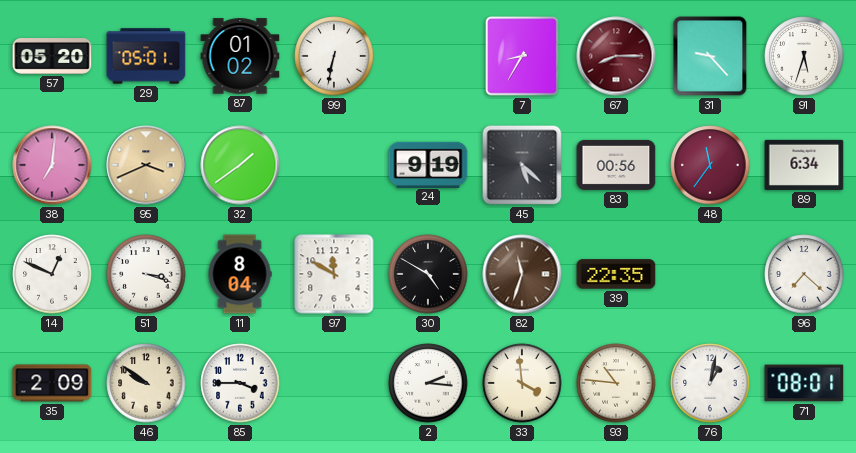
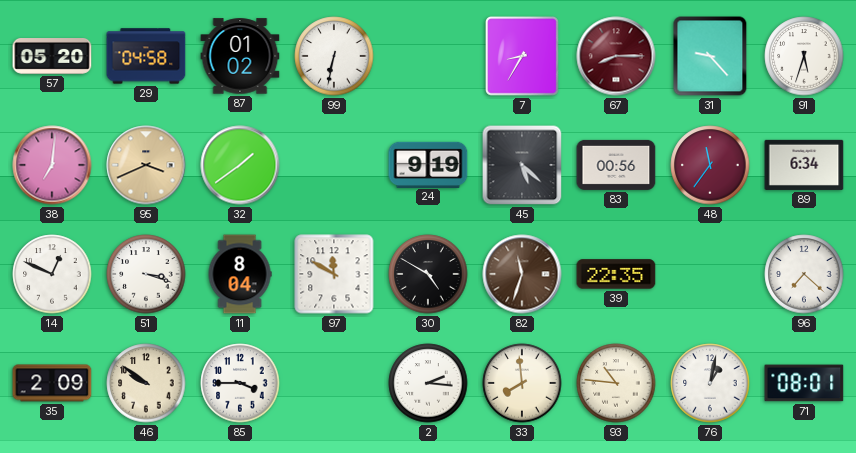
29: 05:01 -> 04:58
33: 3:59 -> 7:59
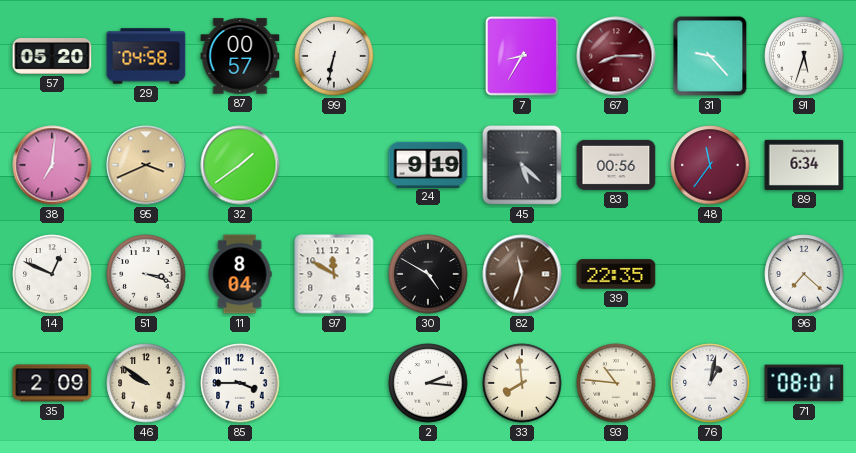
87: 01:02 -> 00:57
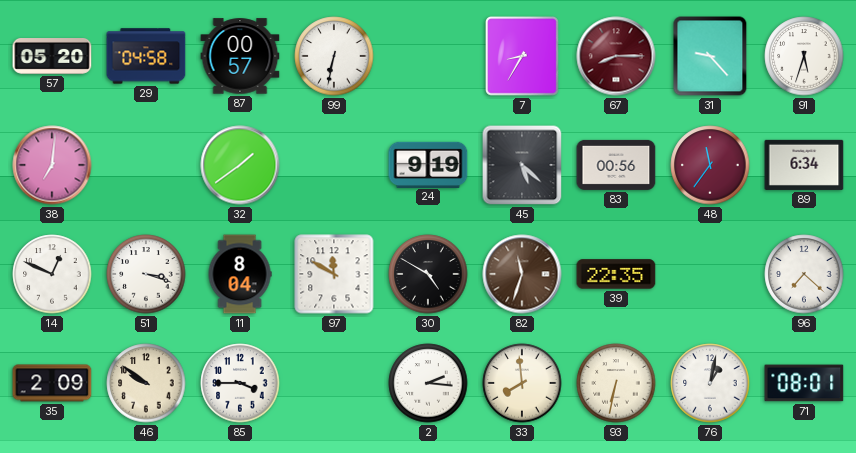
95: 3:41 -> none
93: 10:46 -> 6:32
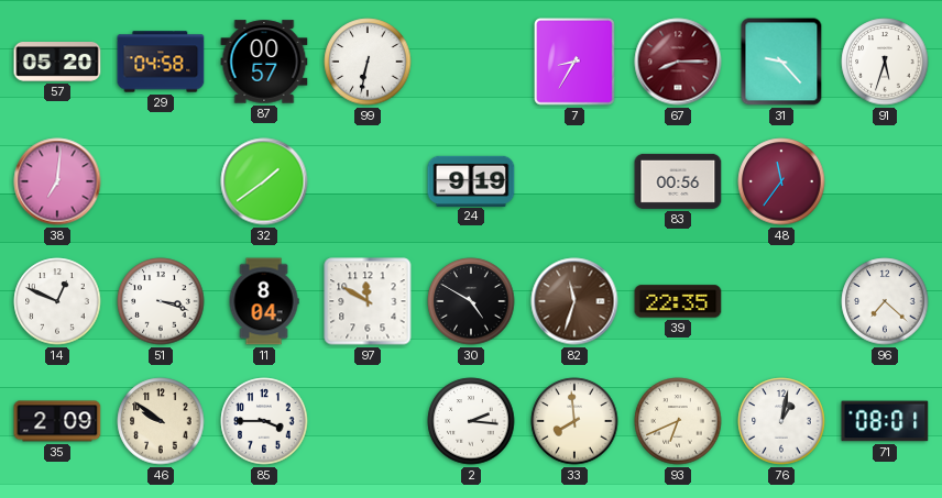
45: 5:22 -> none
89: 6:34 -> none
93: 6:32 -> 6:41
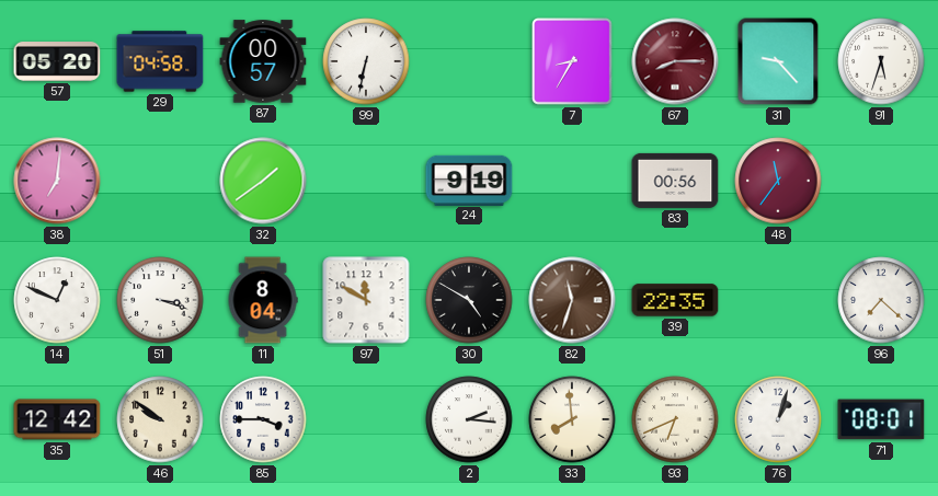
35: 2:09 -> 12:42
76: 1:02 -> 1:03
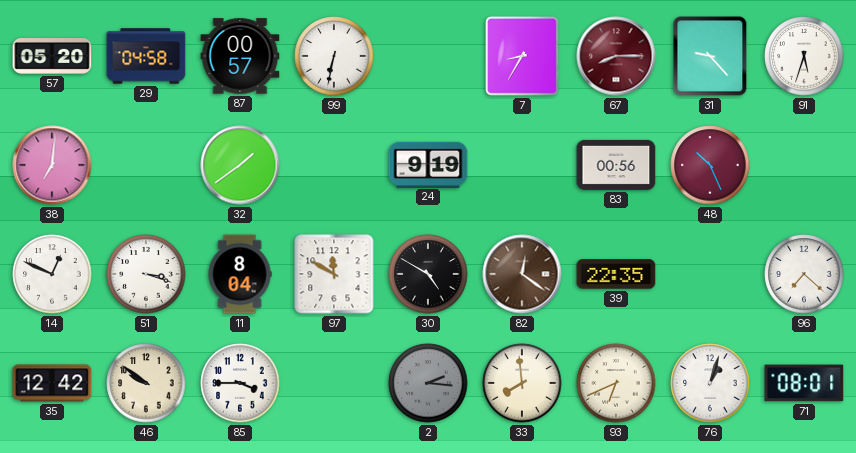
48: 11:36 -> 10:26
82: 11:33 -> 12:21
2 dial: white -> grey
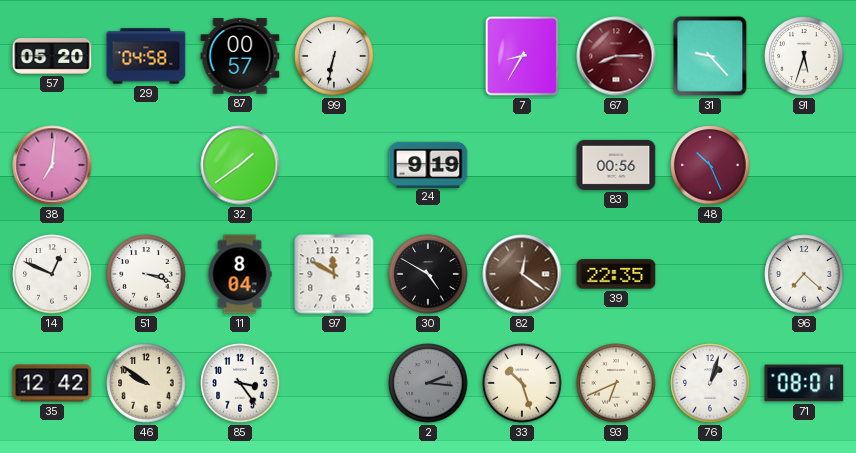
85: 3:45 -> 3:24
33: 7:59 -> 10:27
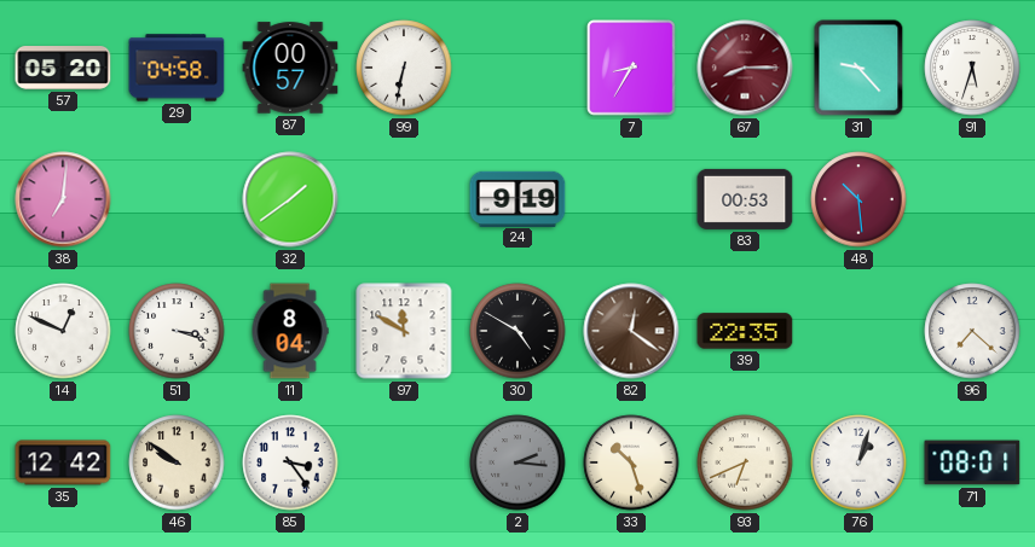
83: 00:56 -> 00:53
48: 10:26 -> 10:29
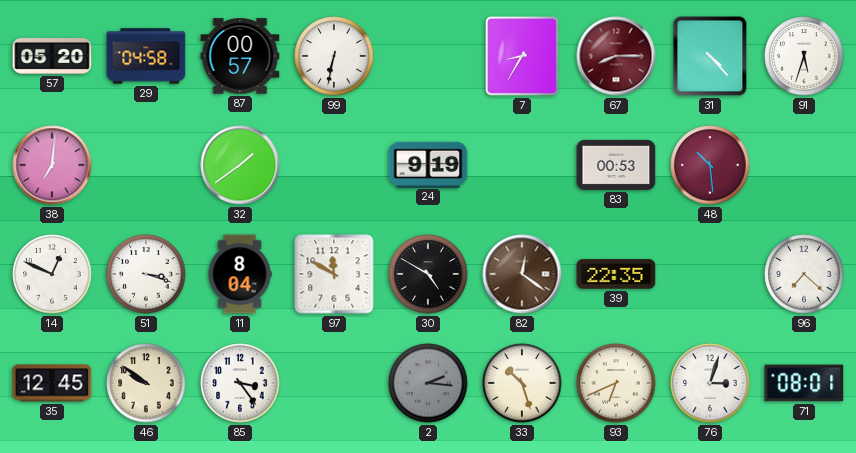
31: 9:23 -> 4:23
35: 12:42 -> 12:45
76: 1:03 -> 3:03
